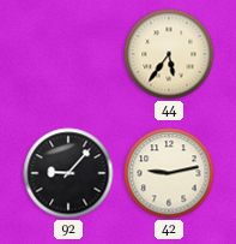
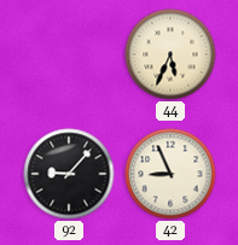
44: 5:36 -> 5:34
42: 9:13 -> 8:56
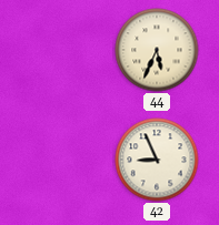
92: 9:07 -> none
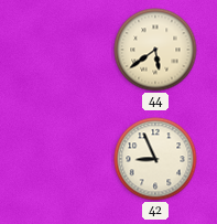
44: 5:34 -> 5:39
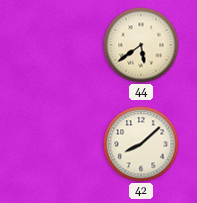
42: 8:56 -> 8:08
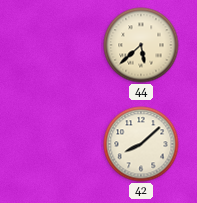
44: 5:39 -> 5:38
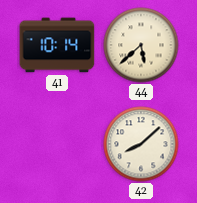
41: none -> 10:14
